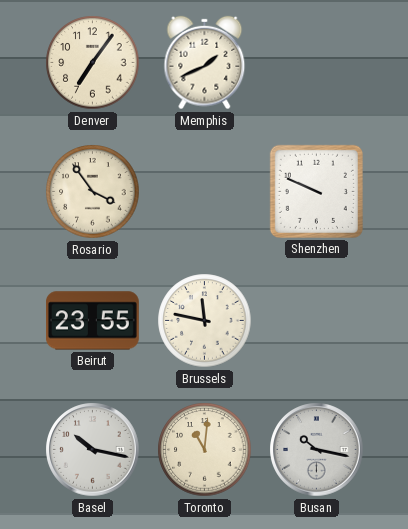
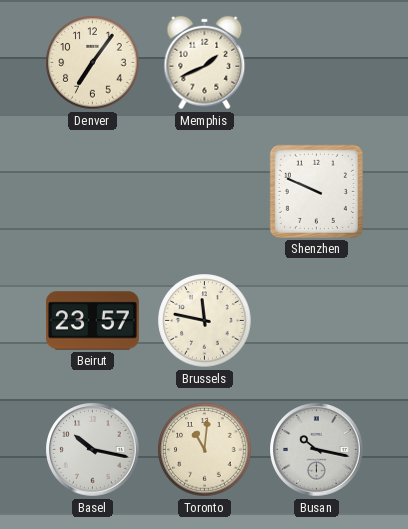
Rosario: 3:54 -> none
Beirut: 23:55 -> 23:57
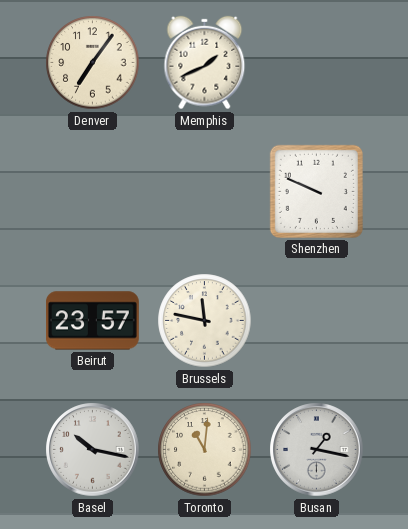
Busan: 10:17 -> 1:17
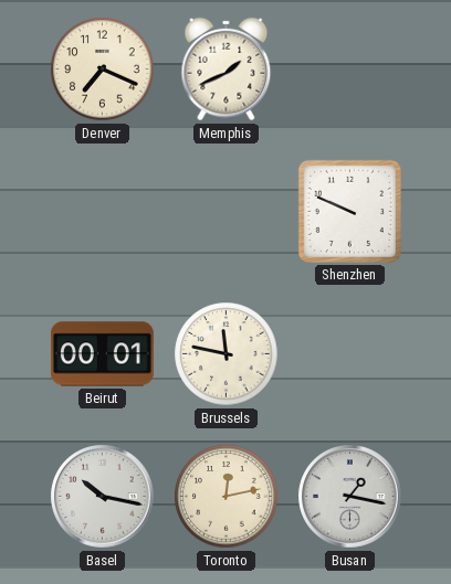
Denver: 7:06 -> 7:19
Beirut: 23:57 -> 00:01
Toronto: 11:01 -> 12:13
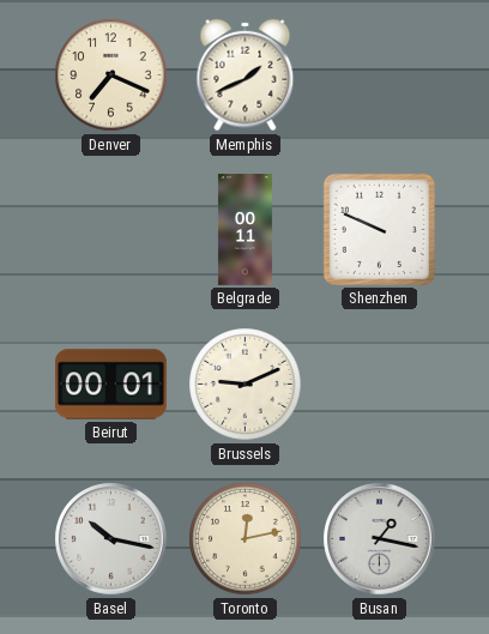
Belgrade: none -> 00:11
Brussels: 11:47 -> 9:11
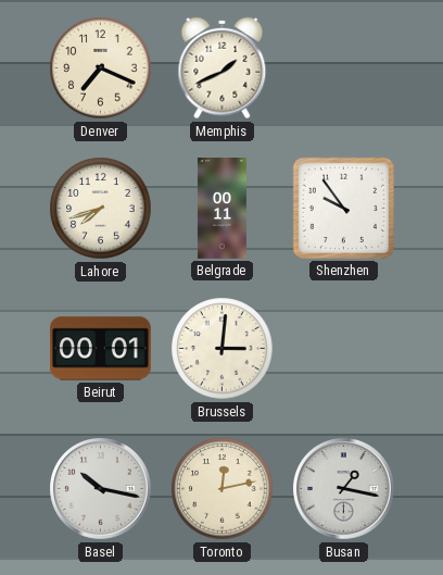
Lahore: none -> 7:42
Shenzhen: 9:49 -> 9:54
Brussels: 9:11 -> 3:01
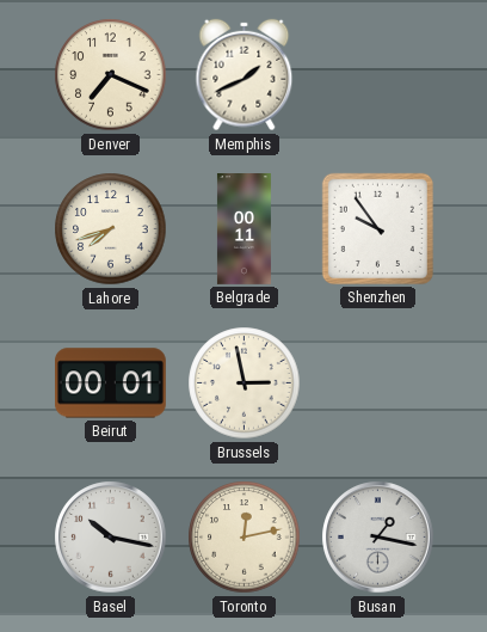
Brussels: 3:01 -> 2:58
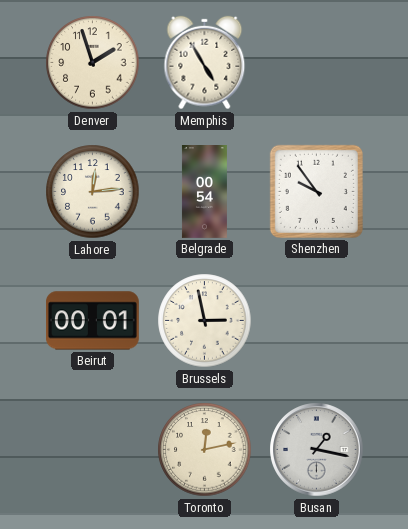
Denver: 7:19 -> 1:57
Memphis: 1:41 -> 4:55
Lahore: 7:42 -> 12:14
Belgrade: 00:11 -> 00:54
Basel: 10:17 -> none
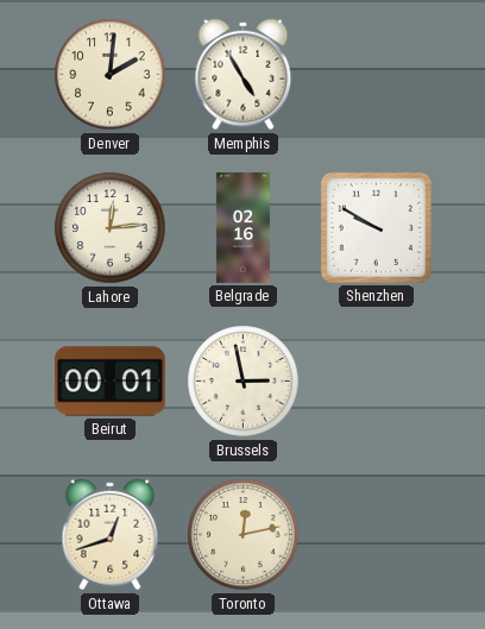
Denver: 1:57 -> 2:01
Belgrade: 00:54 -> 02:16
Shenzhen: 9:54 -> 9:50
Ottawa: none -> 12:42
Busan: 1:17 -> none
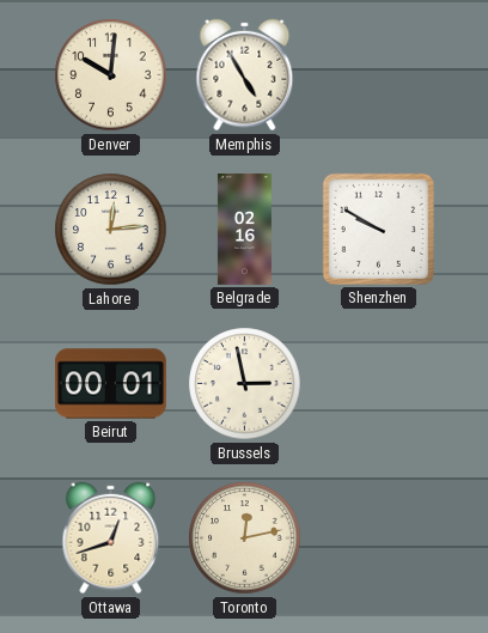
Denver: 2:01 -> 10:01
